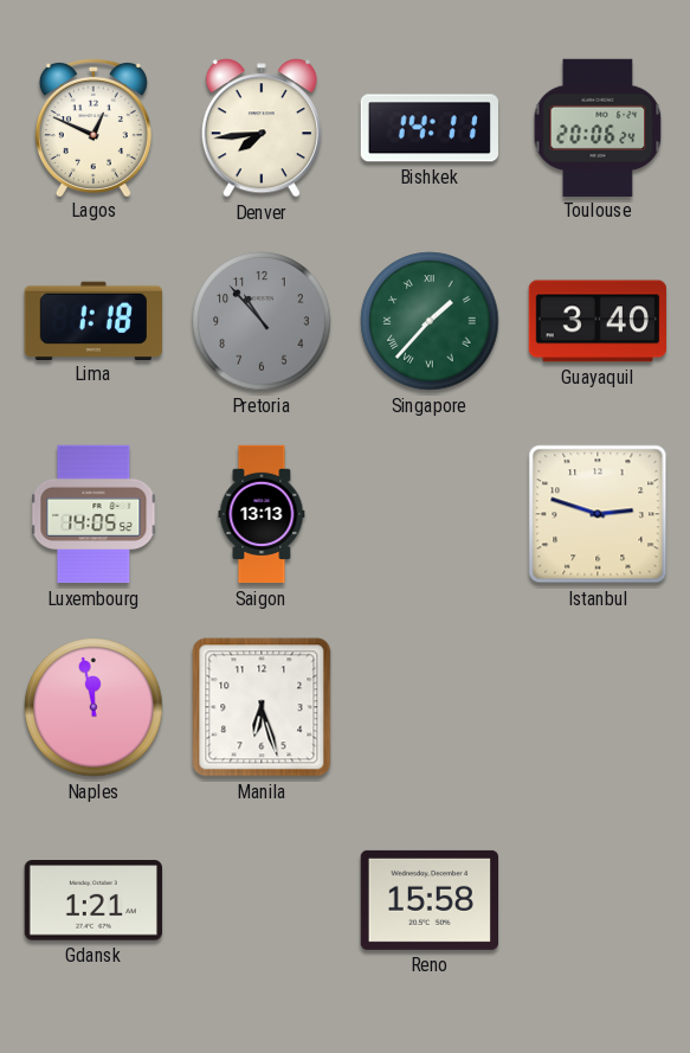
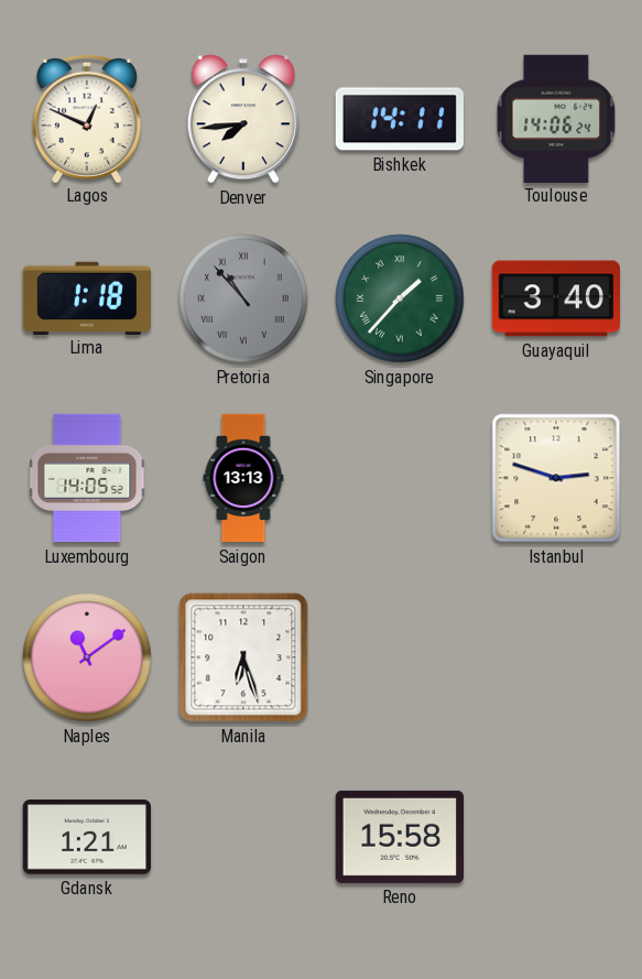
Toulouse: 20:06 -> 14:06
Pretoria numerals: Arabic -> Roman
Naples: 11:58 -> 11:09
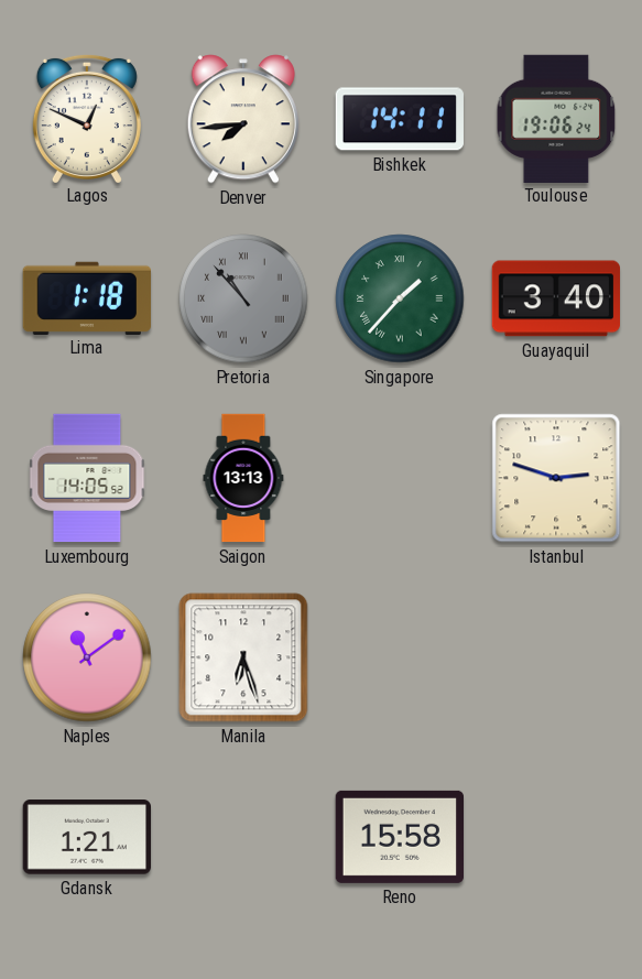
Toulouse: 14:06 -> 19:06
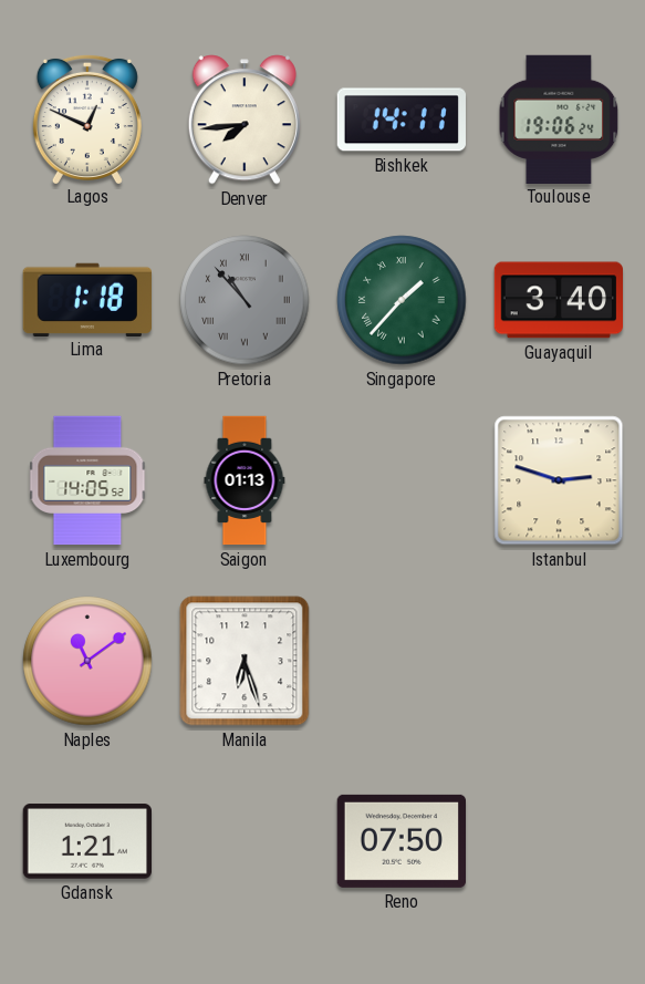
Saigon: 13:13 -> 01:13
Reno: 15:58 -> 07:50
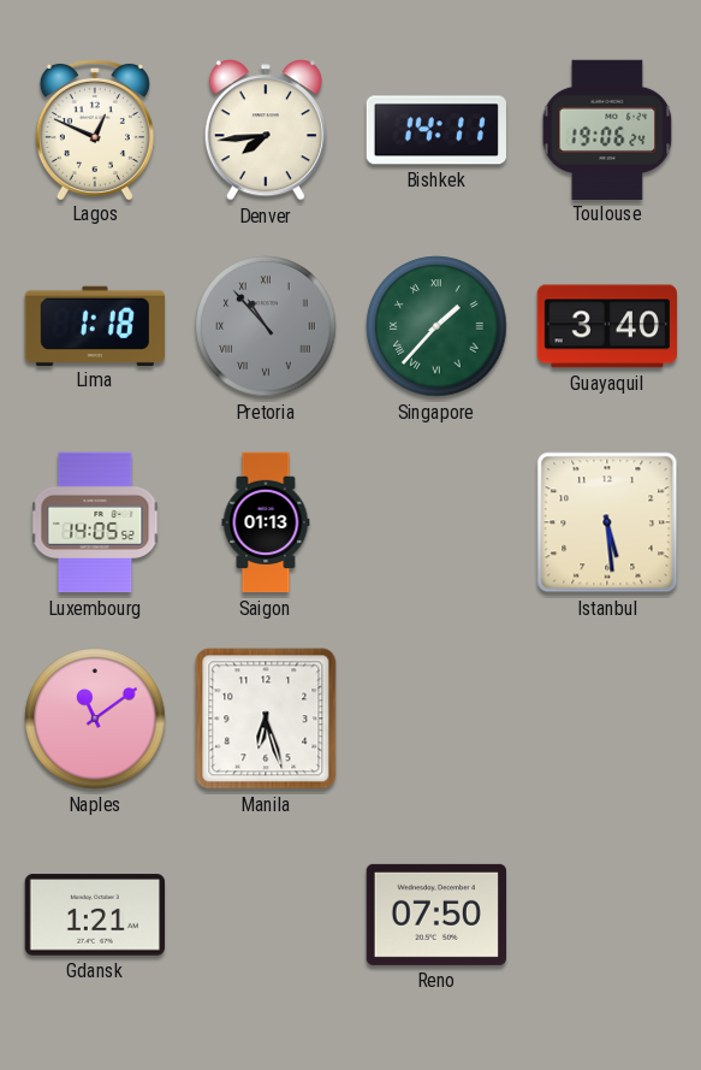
Istanbul: 2:48 -> 5:29
